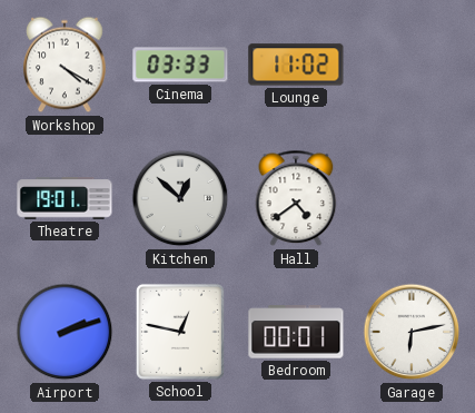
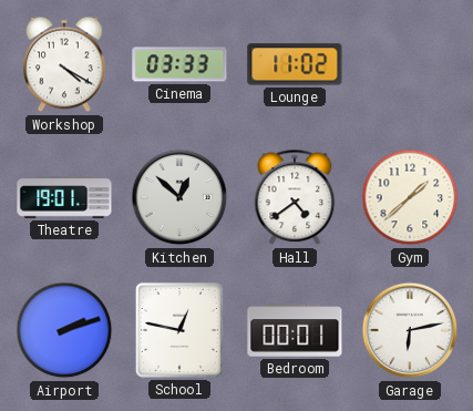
Gym: none -> 1:38
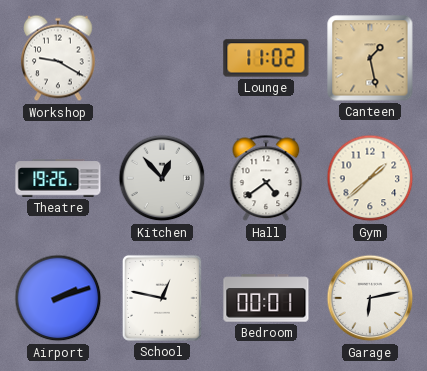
Workshop: 4:20 -> 9:20
Cinema: 03:33 -> none
Canteen: none -> 1:28
Theatre: 19:01 -> 19:26
Kitchen: 12:52 -> 12:53
